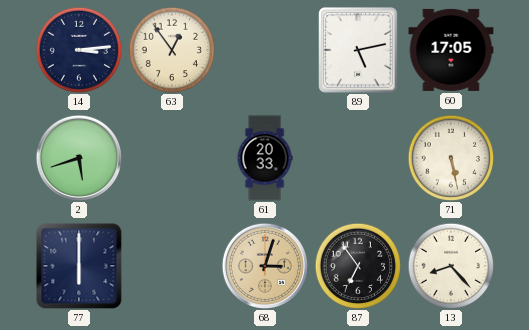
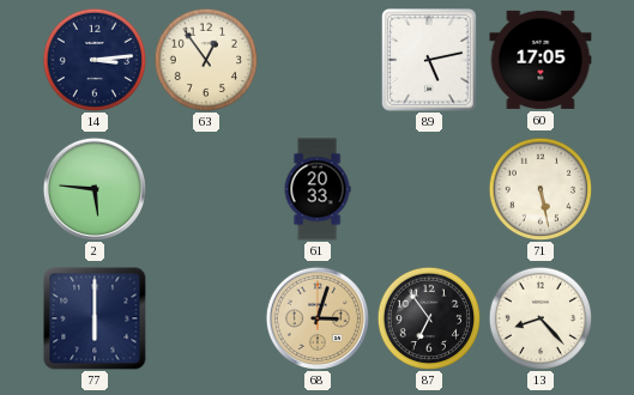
2: 5:42 -> 5:46
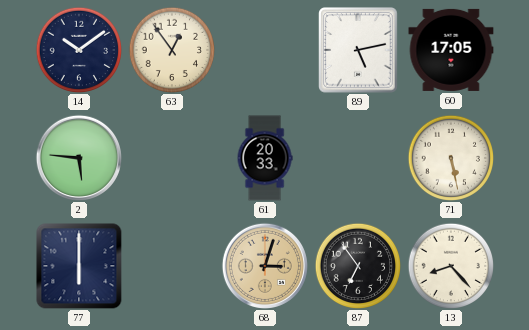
14: 3:14 -> 10:09
